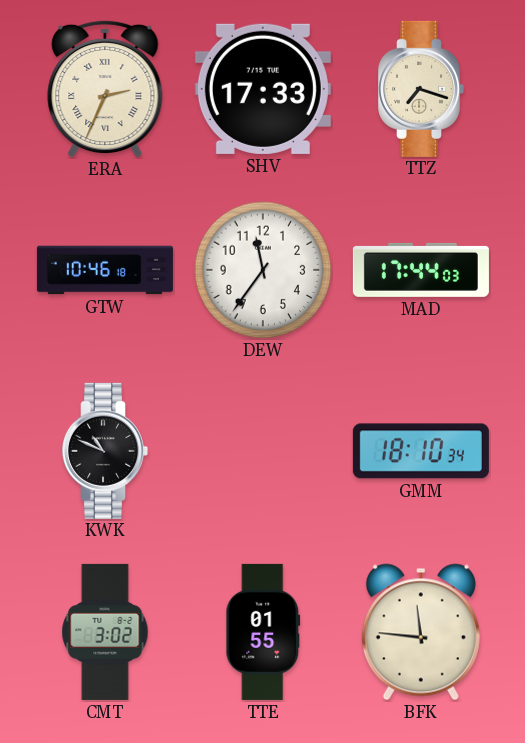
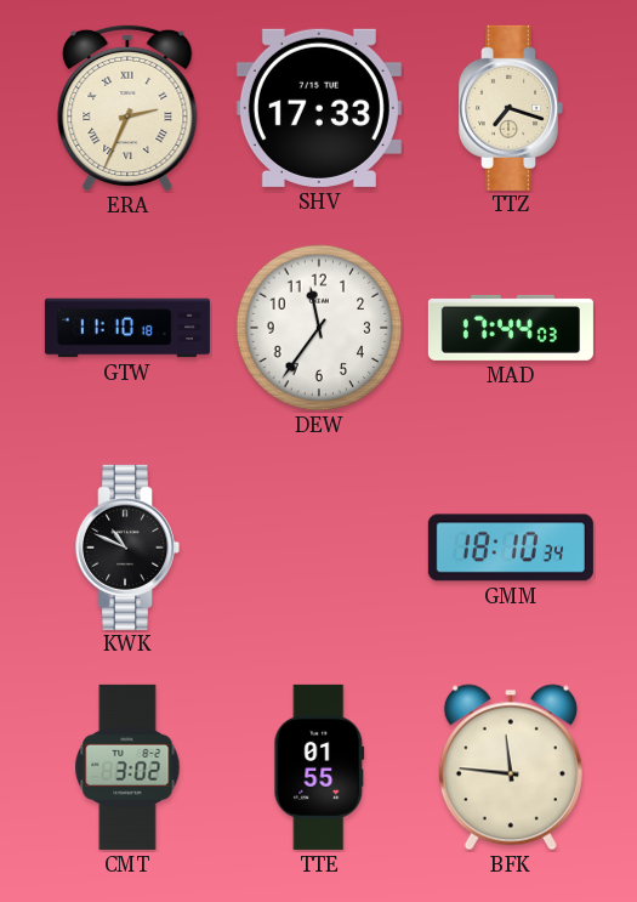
GTW: 10:46 -> 11:10
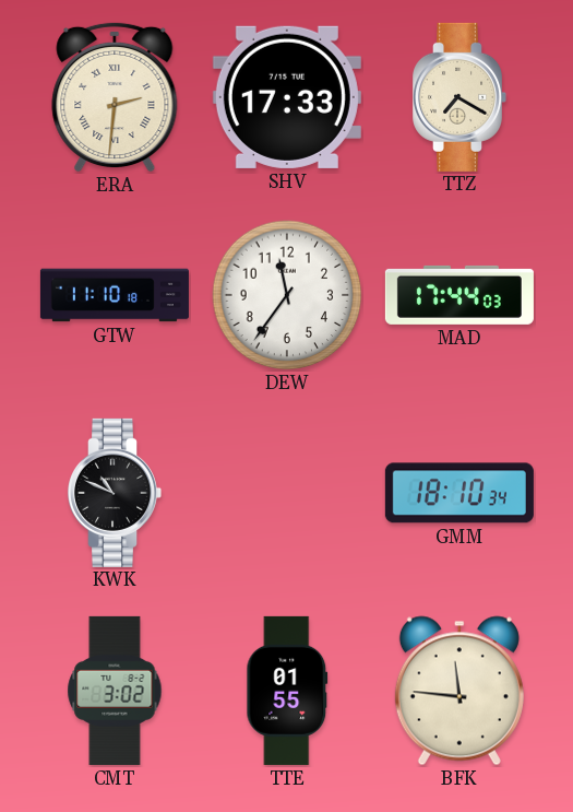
ERA: 2:34 -> 2:31
TTZ: 7:18 -> 7:20
